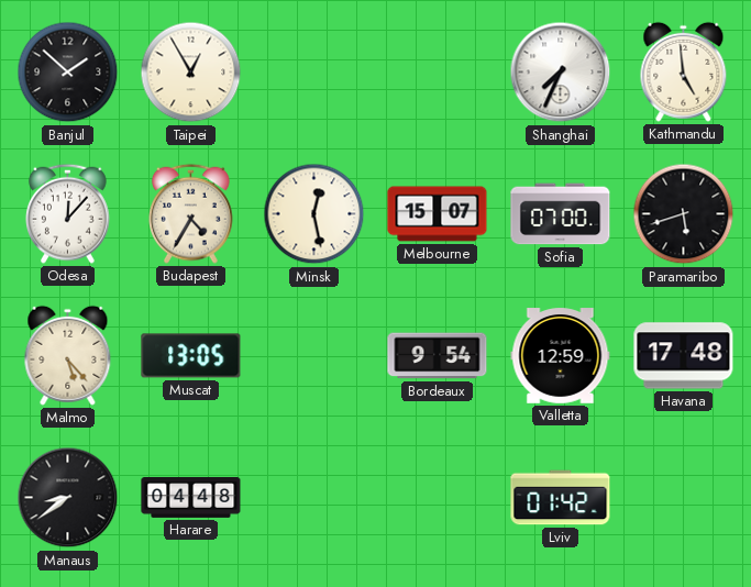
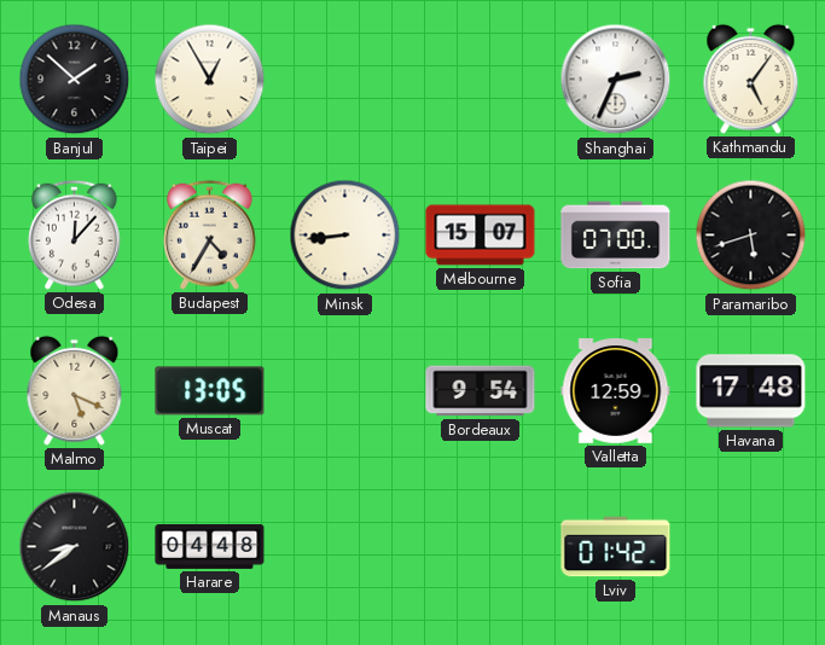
Shanghai: 7:34 -> 2:34
Kathmandu: 4:59 -> 5:06
Minsk: 12:28 -> 8:44
Malmo: 5:23 -> 5:19
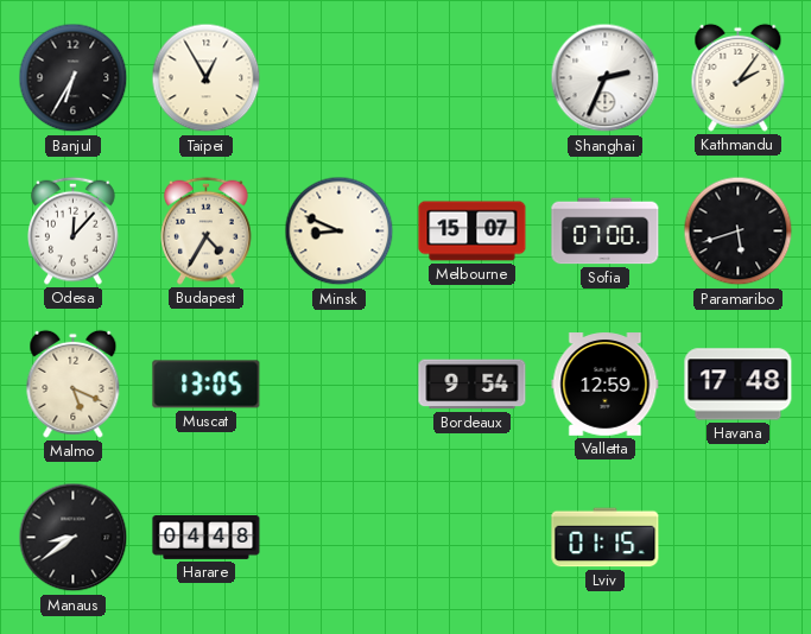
Banjul: 1:52 -> 6:35
Kathmandu: 5:06 -> 2:06
Minsk: 8:44 -> 8:49
Lviv: 01:42 -> 01:15
